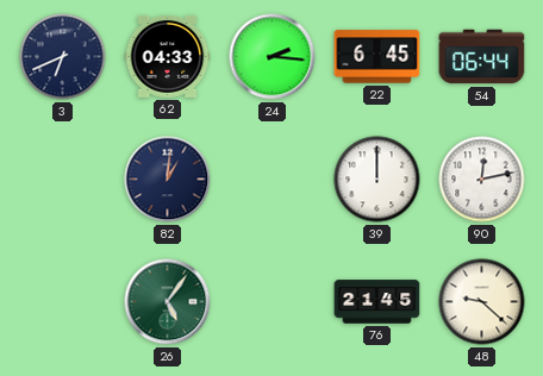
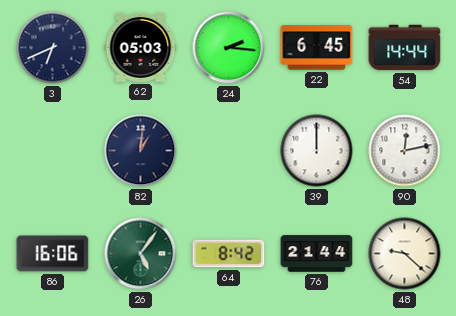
62: 04:33 -> 05:03
54: 06:44 -> 14:44
86: none -> 16:06
64: none -> 8:42
76: 21:45 -> 21:44
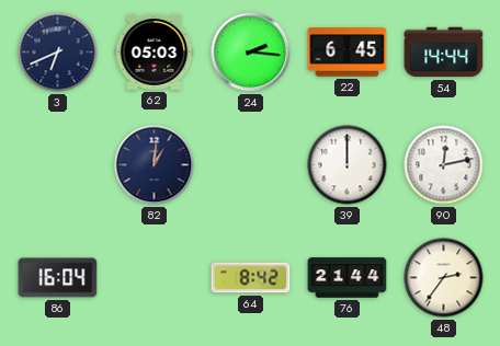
86: 16:06 -> 16:04
26: 5:06 -> none
48: 9:22 -> 2:36
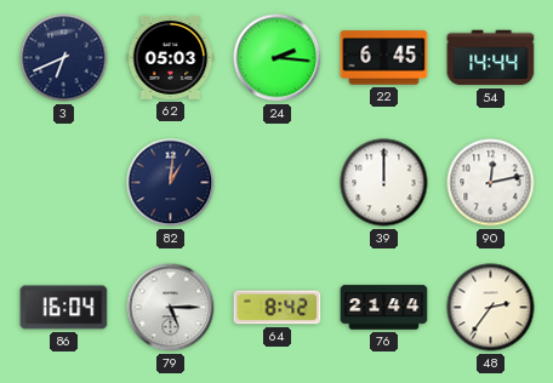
79: none -> 5:15
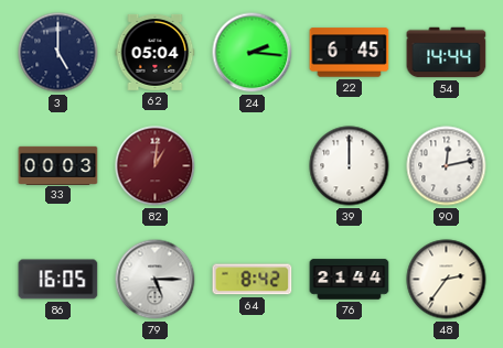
3: 6:41 -> 5:00
62: 05:03 -> 05:04
33: none -> 00:03
82 dial: navy -> burgundy
86: 16:04 -> 16:05
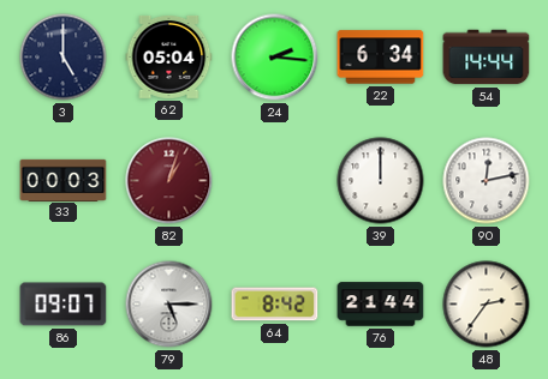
22: 6:45 -> 6:34
82: 1:01 -> 1:03
86: 16:05 -> 09:07
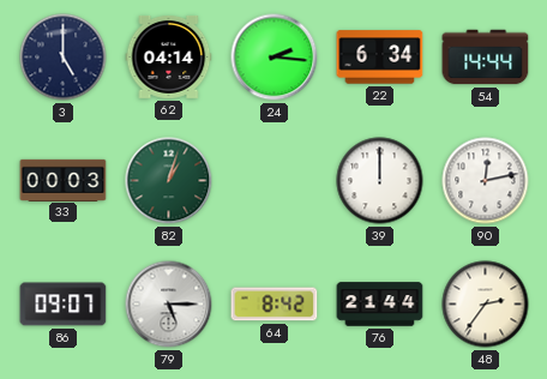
62: 05:04 -> 04:14
82 dial: burgundy -> green
